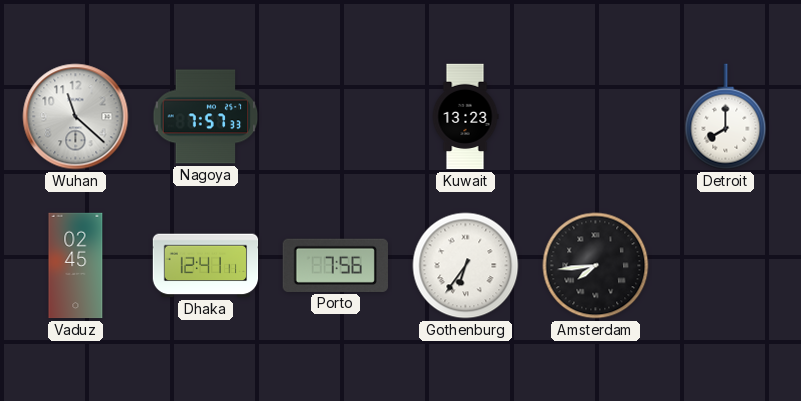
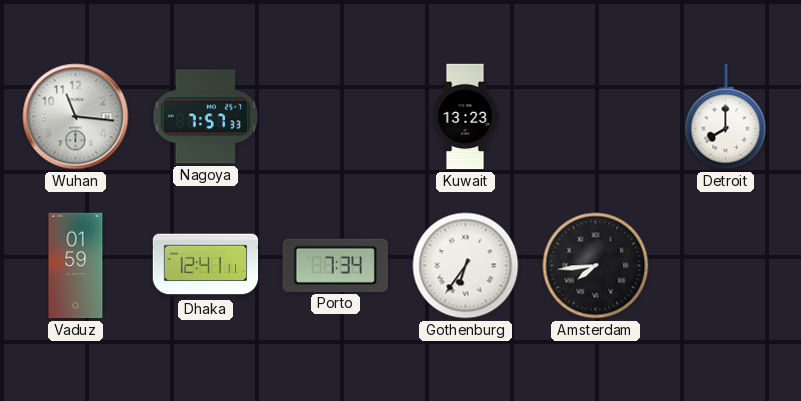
Wuhan: 11:22 -> 11:16
Vaduz: 02:45 -> 01:59
Porto: 7:56 -> 7:34
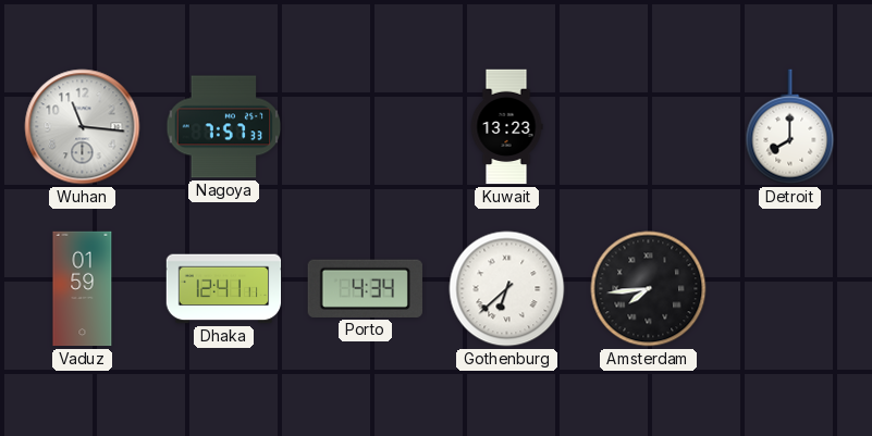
Porto: 7:34 -> 4:34
Gothenburg: 6:36 -> 6:38
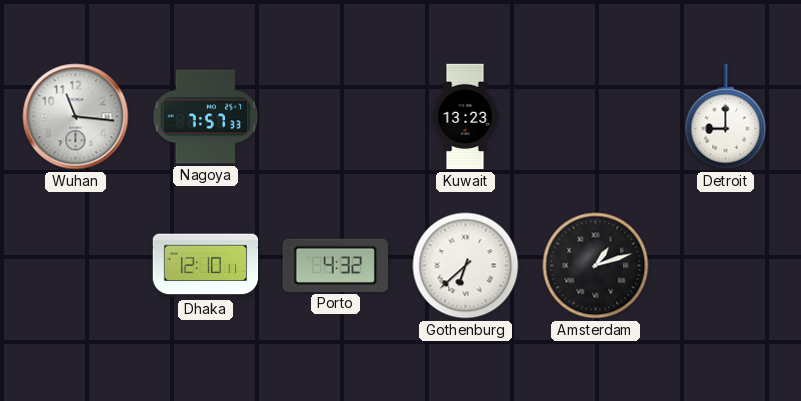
Detroit: 8:00 -> 9:00
Vaduz: 01:59 -> none
Dhaka: 12:41 -> 12:10
Porto: 4:34 -> 4:32
Amsterdam: 7:44 -> 1:12
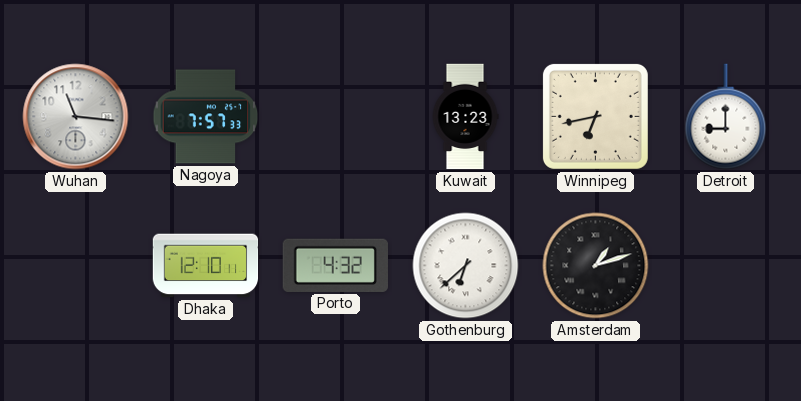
Winnipeg: none -> 6:43
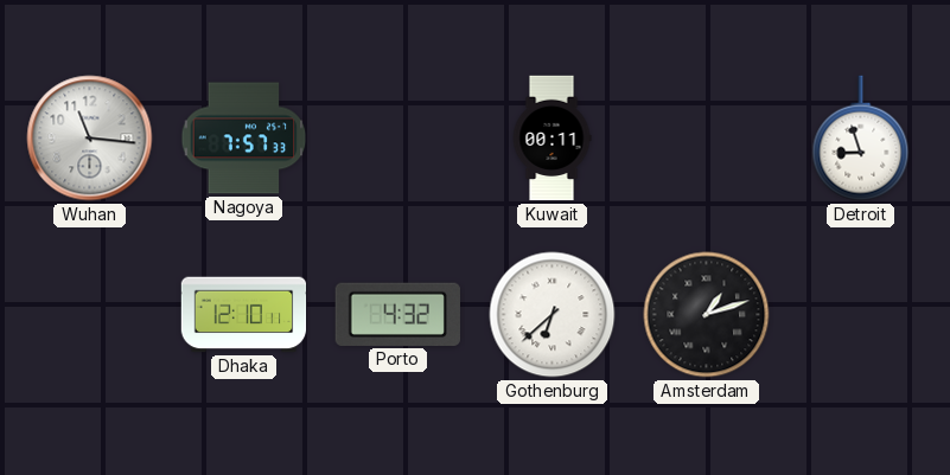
Kuwait: 13:23 -> 00:11
Winnipeg: 6:43 -> none
Detroit: 9:00 -> 8:57
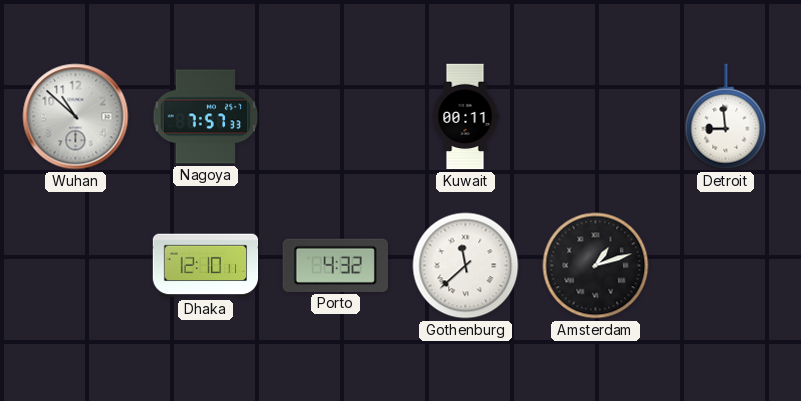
Wuhan: 11:16 -> 10:52
Detroit: 8:57 -> 8:59
Gothenburg: 6:38 -> 11:38
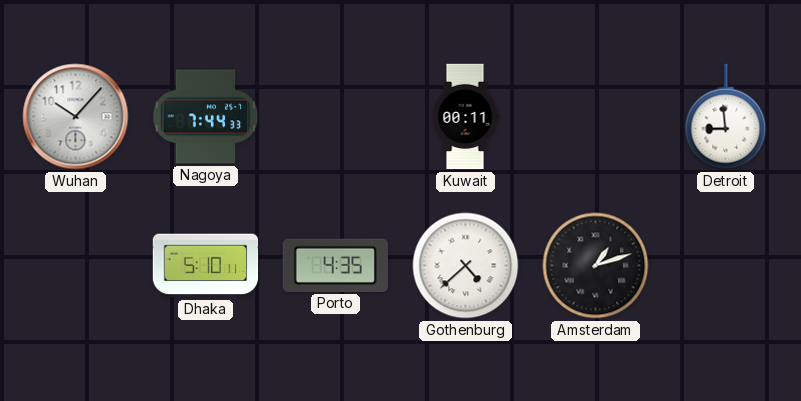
Wuhan: 10:52 -> 10:07
Nagoya: 7:57 -> 7:44
Dhaka: 12:10 -> 5:10
Porto: 4:32 -> 4:35
Gothenburg: 11:38 -> 4:38
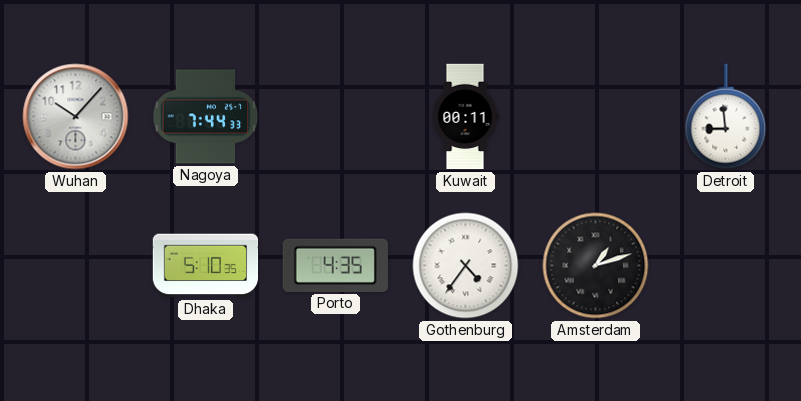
Dhaka: 5:10:11 -> 5:10:35
Gothenburg: 4:38 -> 4:36
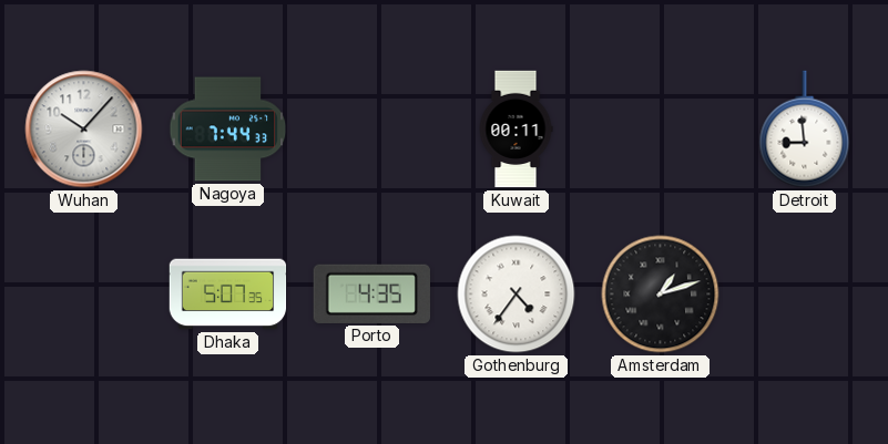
Dhaka: 5:10 -> 5:07
